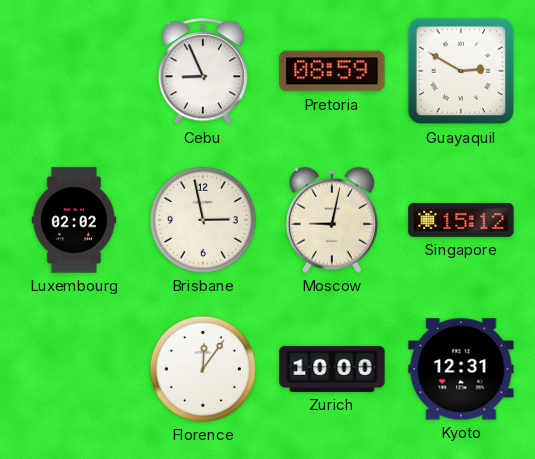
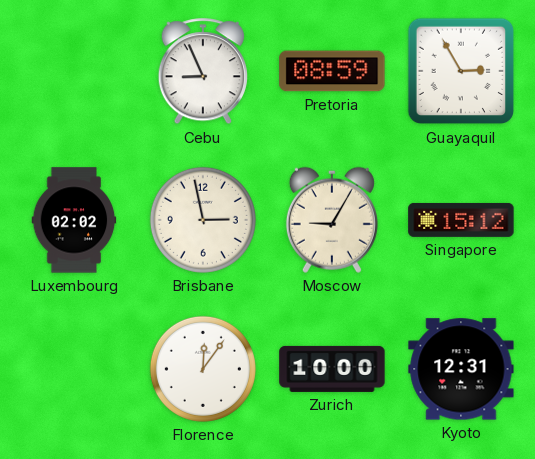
Guayaquil: 2:50 -> 2:55
Moscow: 9:02 -> 9:05
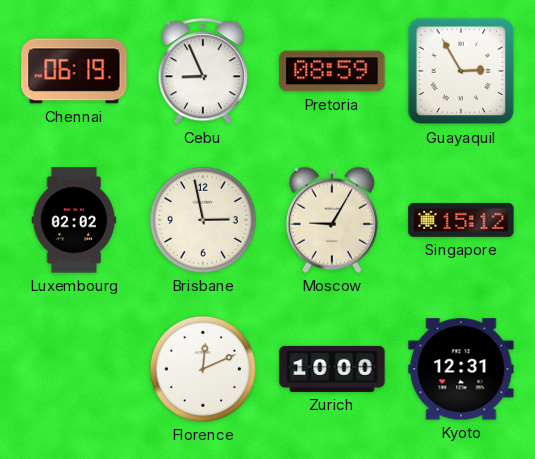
Chennai: none -> 06:19
Florence: 12:06 -> 12:11
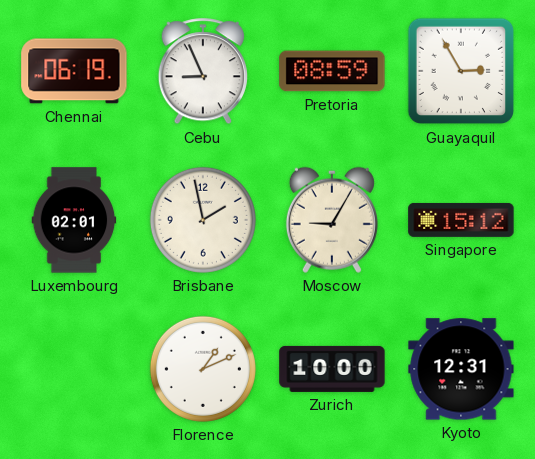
Luxembourg: 02:02 -> 02:01
Brisbane: 2:58 -> 1:58
Florence: 12:11 -> 1:11
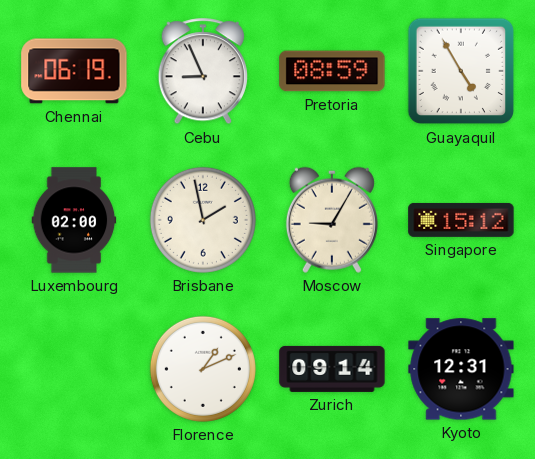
Guayaquil: 2:55 -> 4:55
Luxembourg: 02:01 -> 02:00
Zurich: 10:00 -> 09:14
